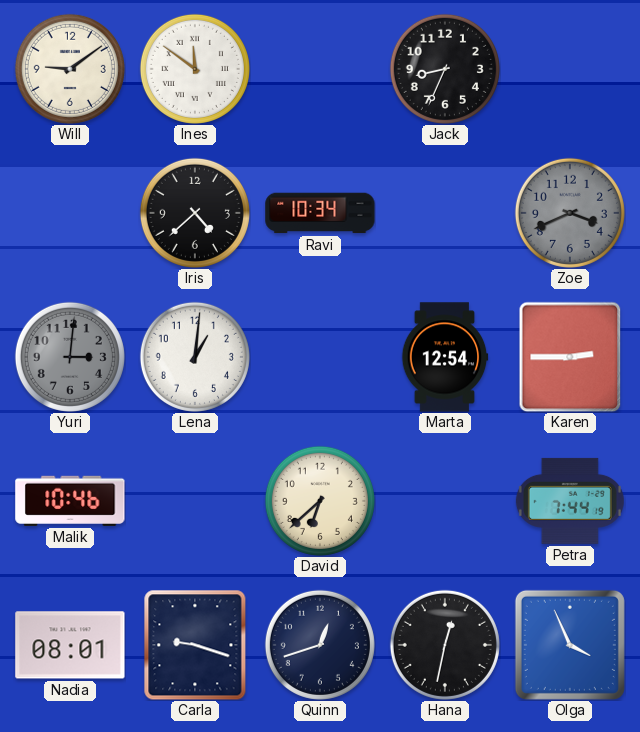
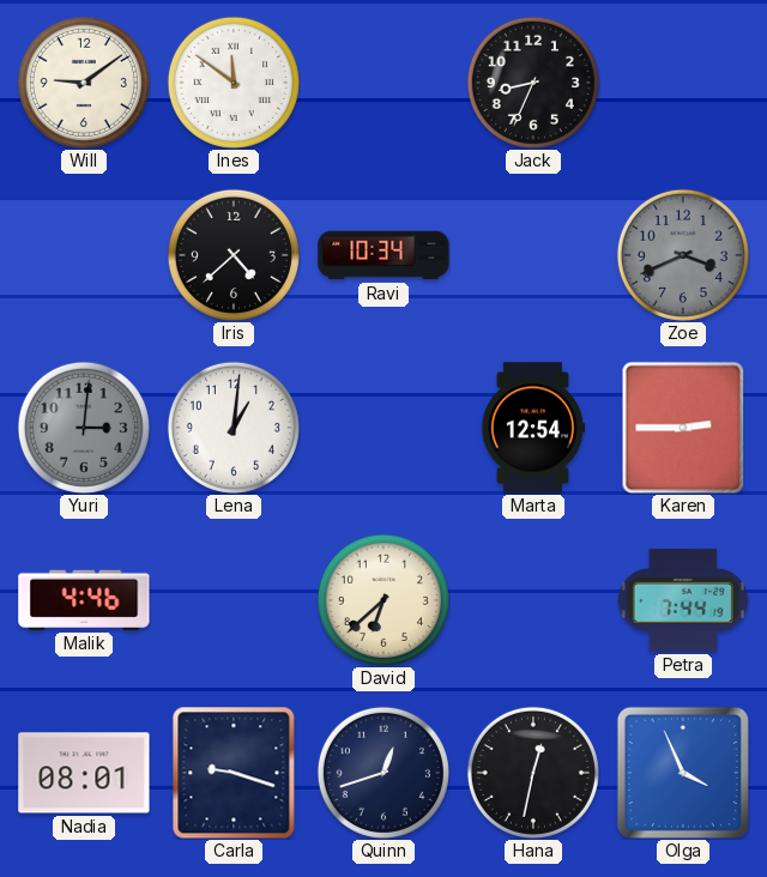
Malik: 10:46 -> 4:46
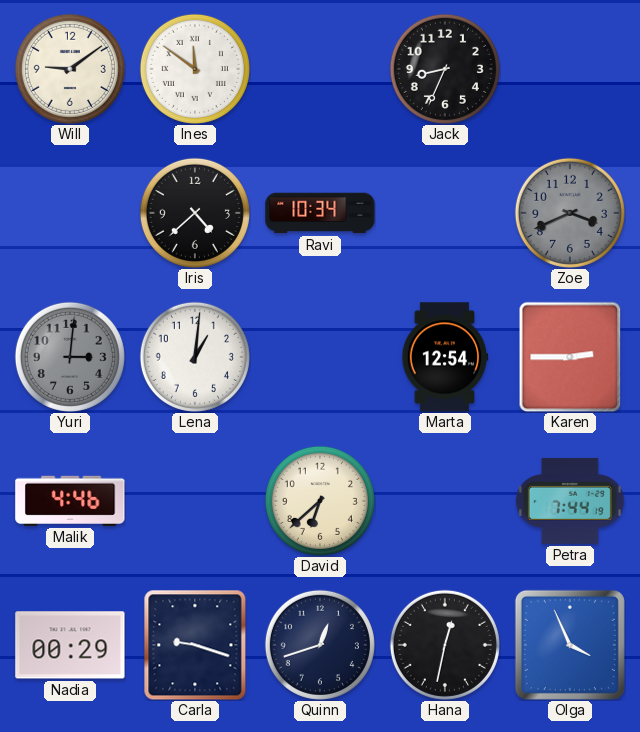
Nadia: 08:01 -> 00:29
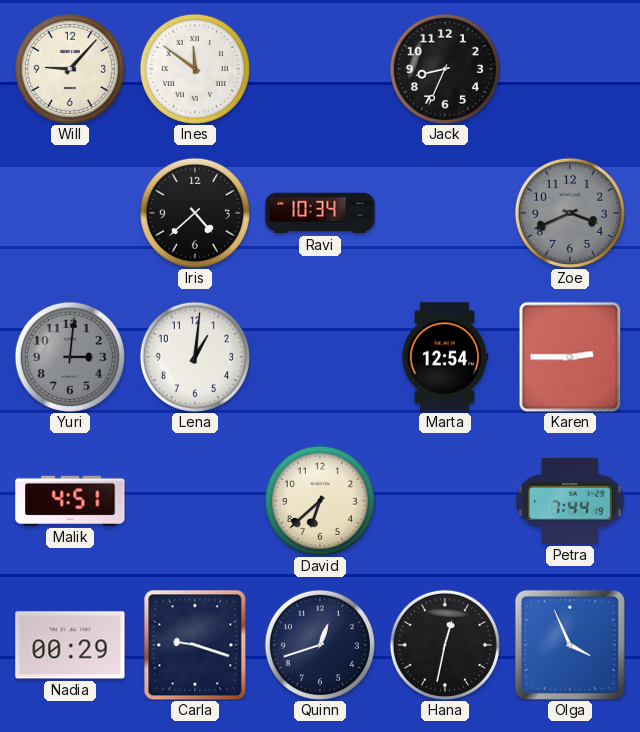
Will: 9:09 -> 9:07
Malik: 4:46 -> 4:51
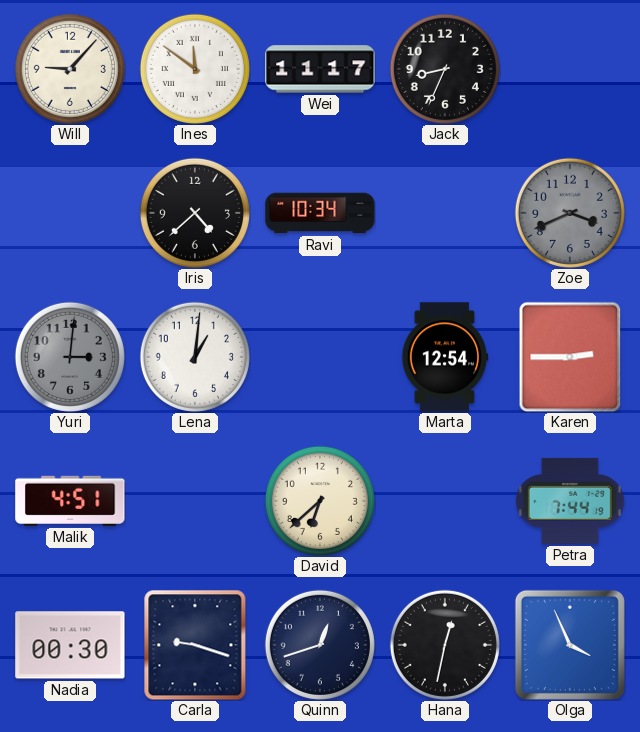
Wei: none -> 11:17
Nadia: 00:29 -> 00:30
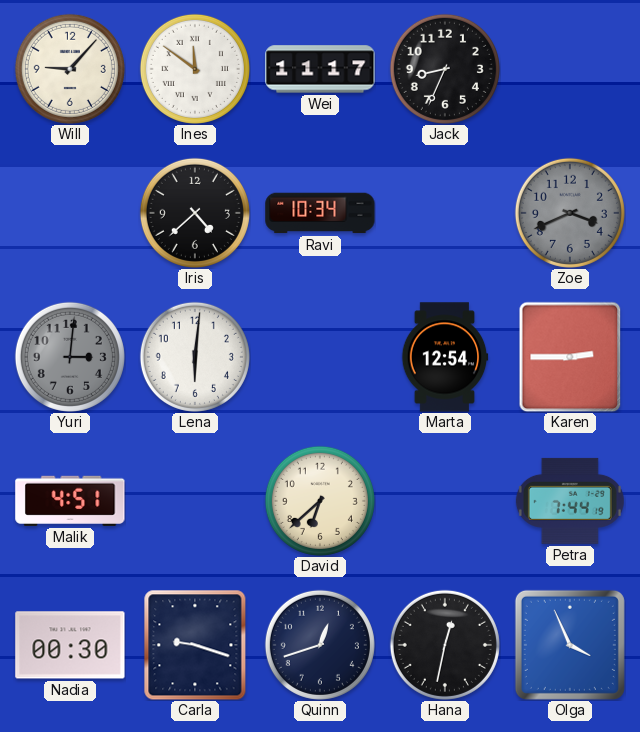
Lena: 1:01 -> 6:01
